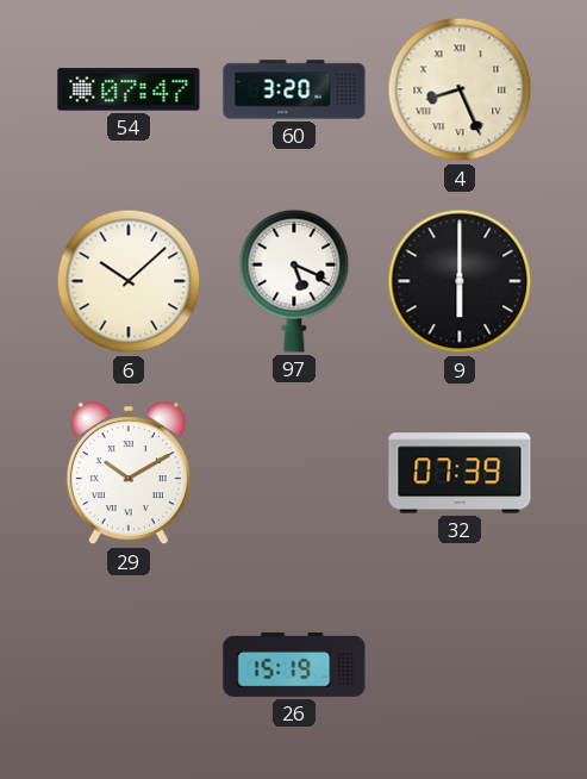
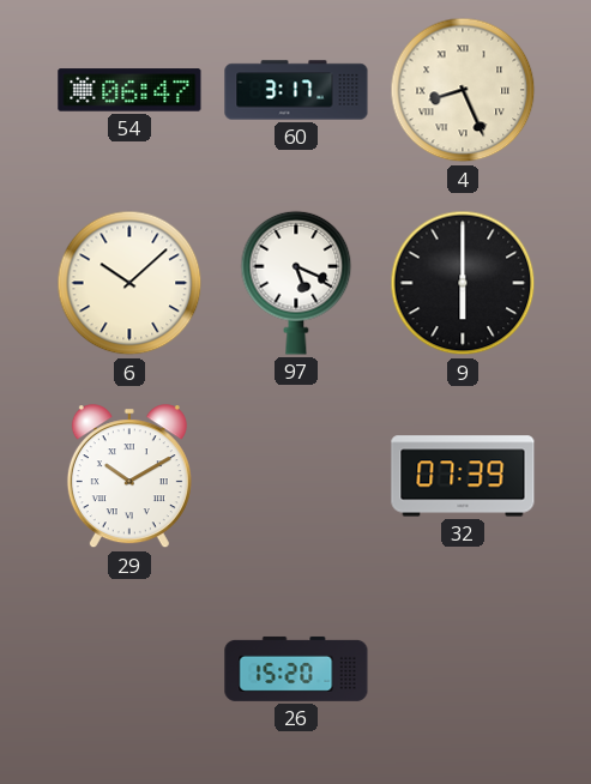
54: 07:47 -> 06:47
60: 3:20 -> 3:17
26: 15:19 -> 15:20
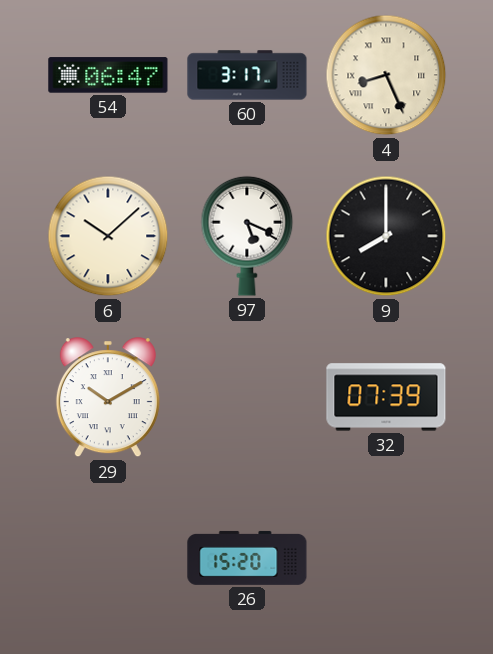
9: 6:00 -> 8:00
